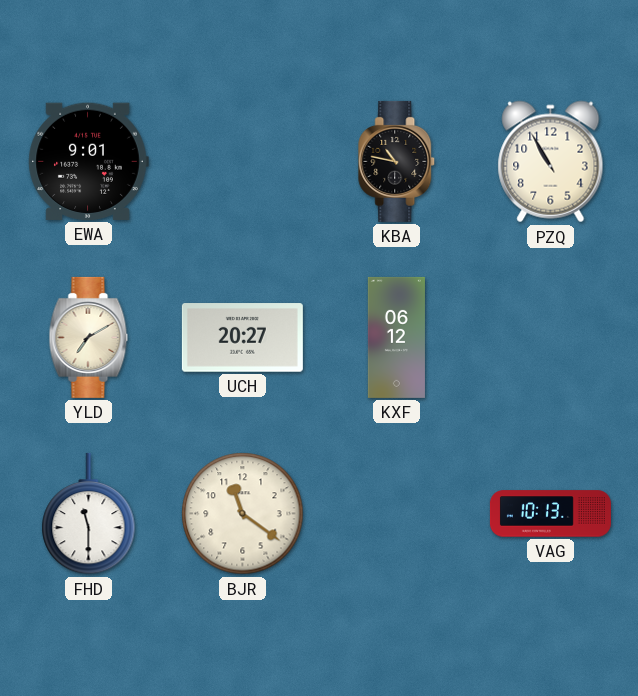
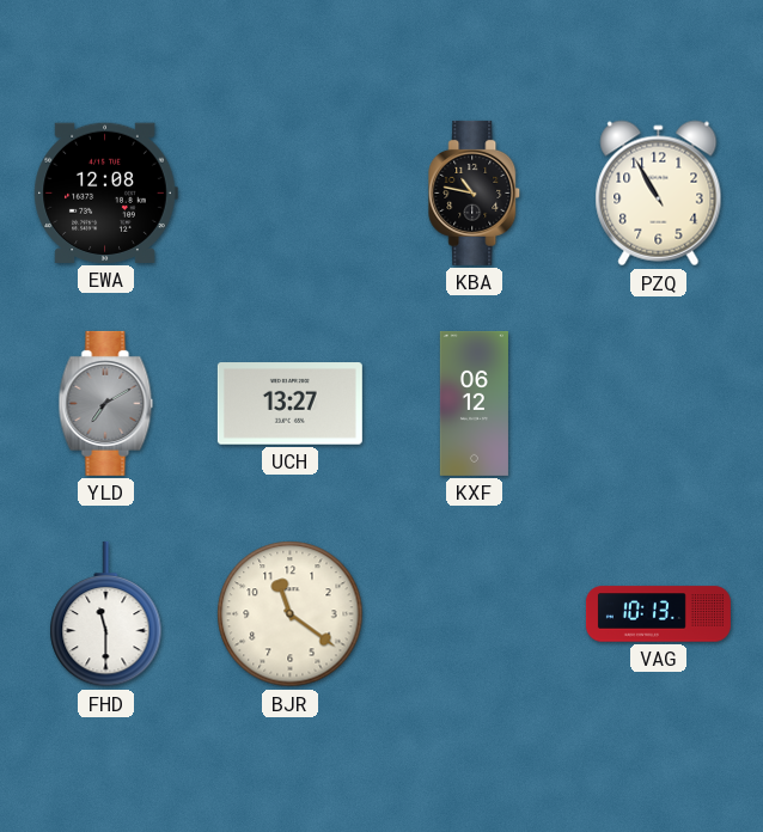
EWA: 9:01 -> 12:08
YLD dial: cream -> grey
UCH: 20:27 -> 13:27
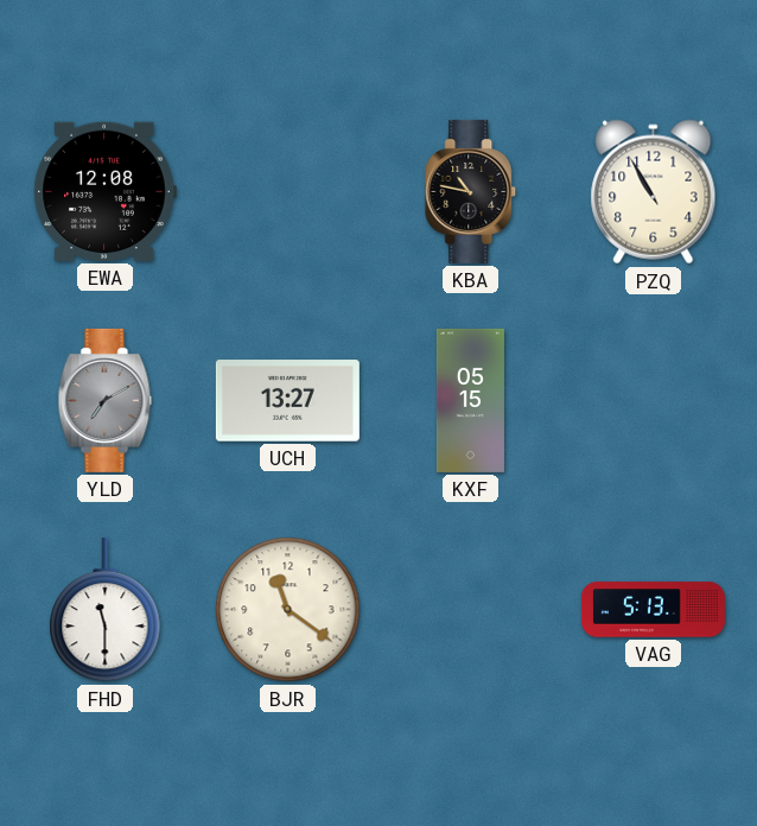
KXF: 06:12 -> 05:15
VAG: 10:13 -> 5:13
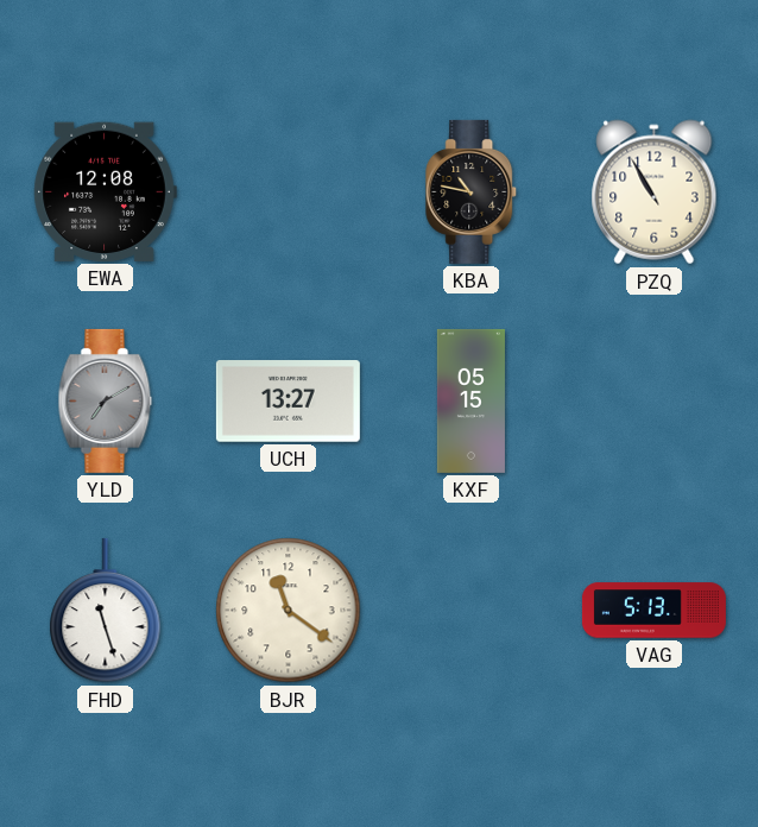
FHD: 11:30 -> 11:27
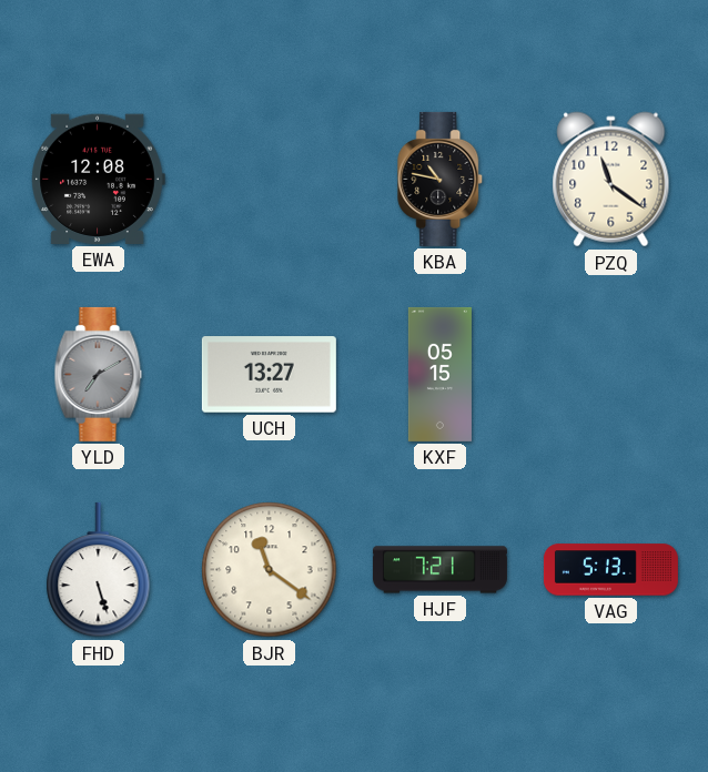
PZQ: 10:55 -> 11:21
FHD: 11:27 -> 5:27
HJF: none -> 7:21
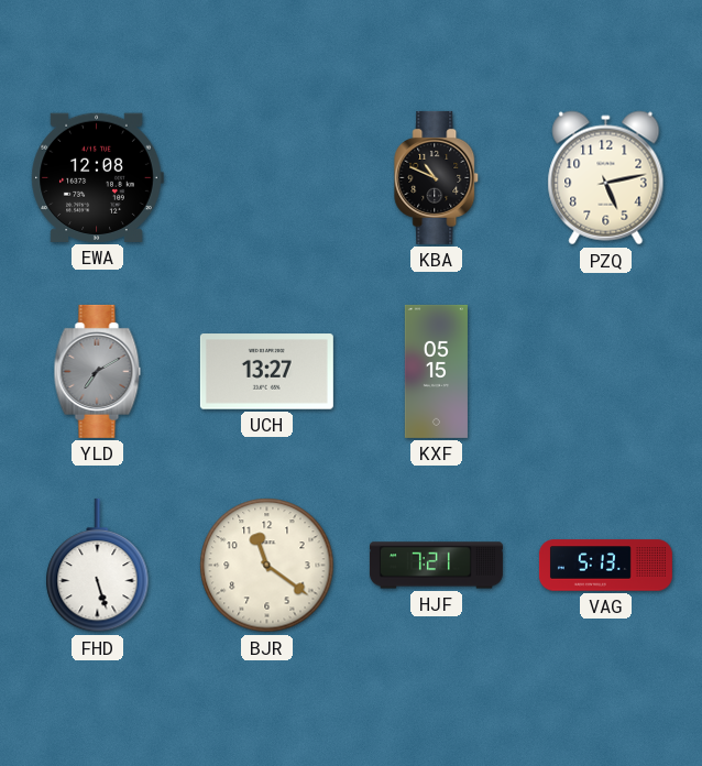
KBA: 10:47 -> 10:49
PZQ: 11:21 -> 5:13
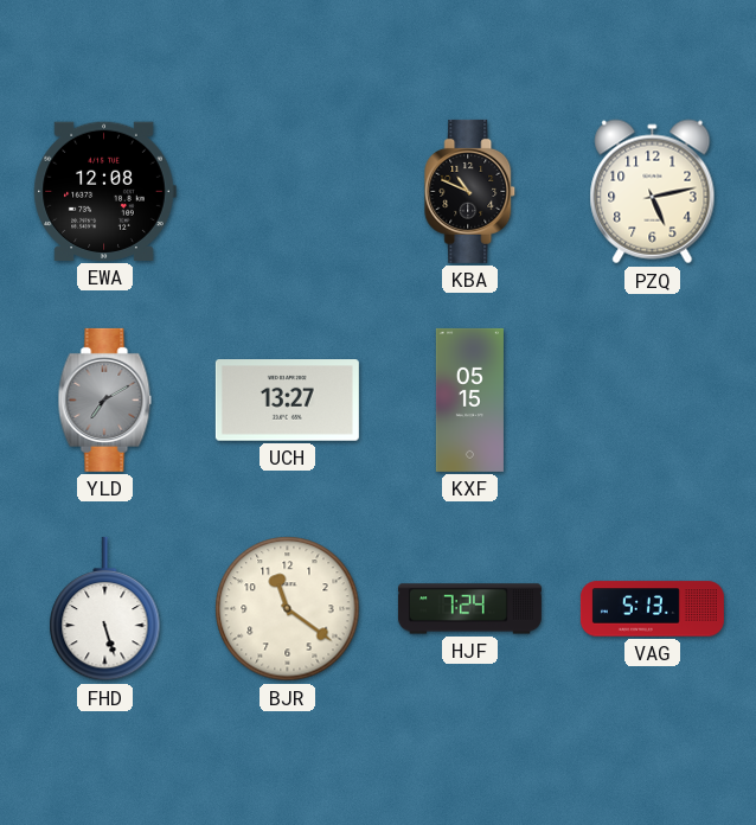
HJF: 7:21 -> 7:24
